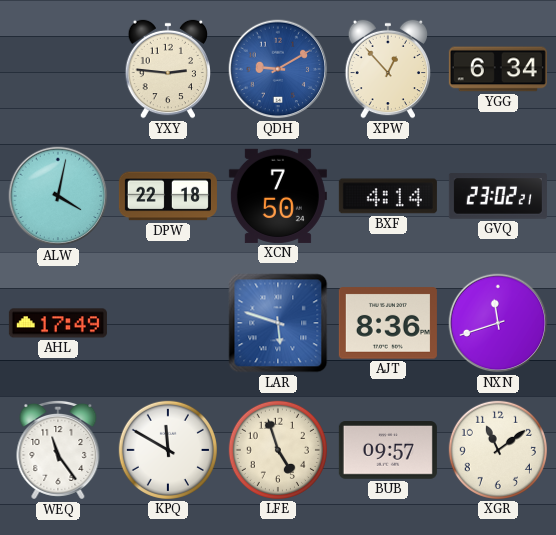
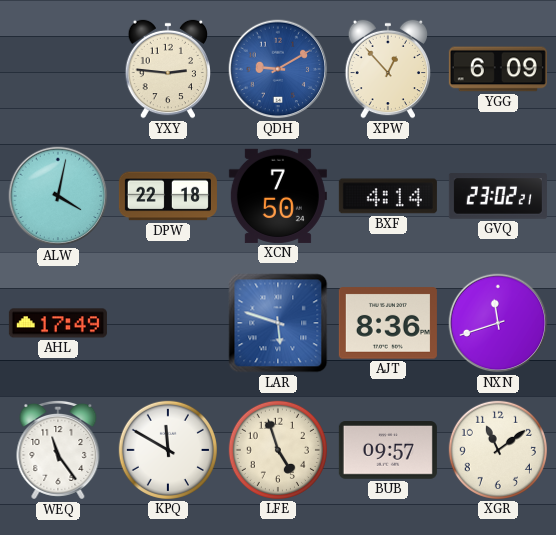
YGG: 6:34 -> 6:09
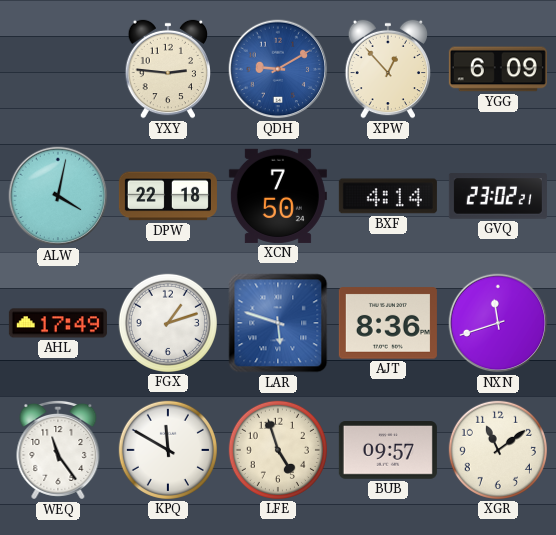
FGX: none -> 1:12
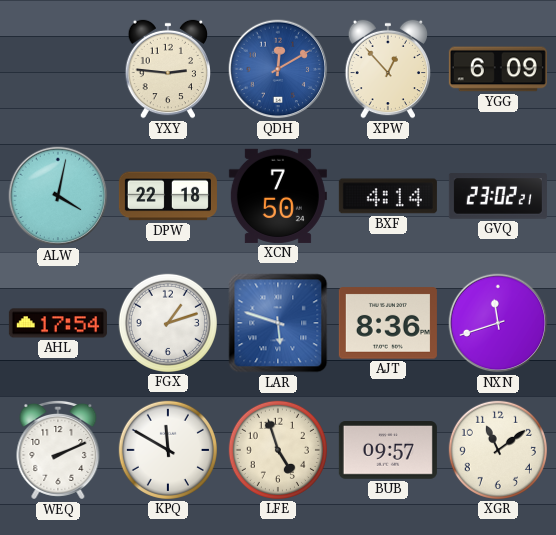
QDH: 9:10 -> 12:10
AHL: 17:49 -> 17:54
WEQ: 11:24 -> 2:11
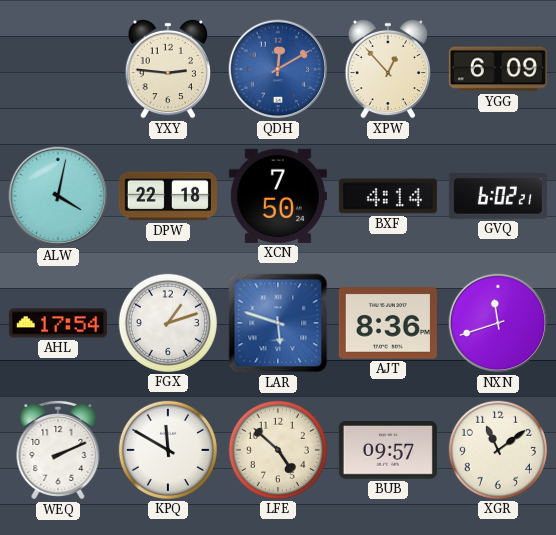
GVQ: 23:02 -> 6:02
LFE: 4:57 -> 4:52
